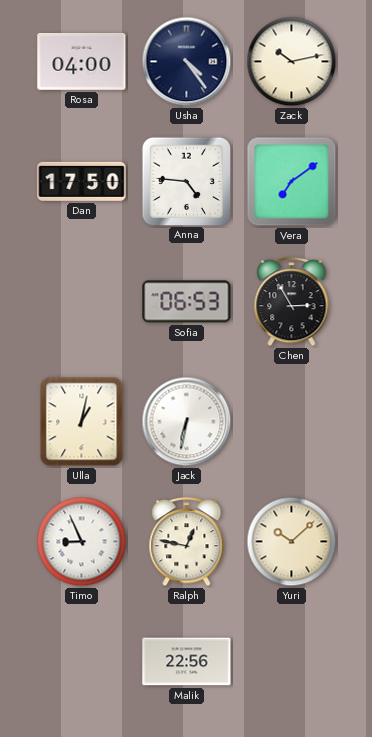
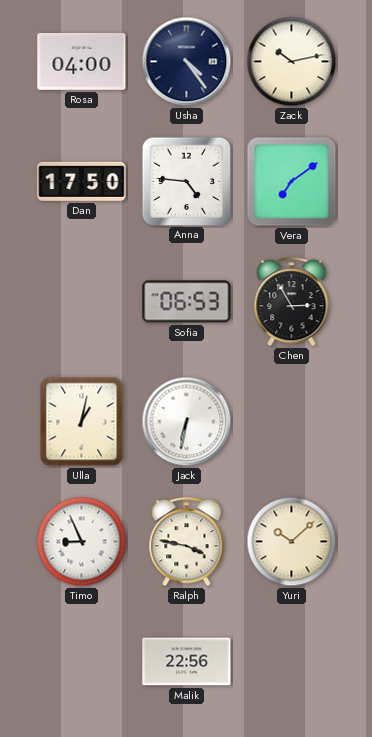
Ralph: 12:47 -> 3:47
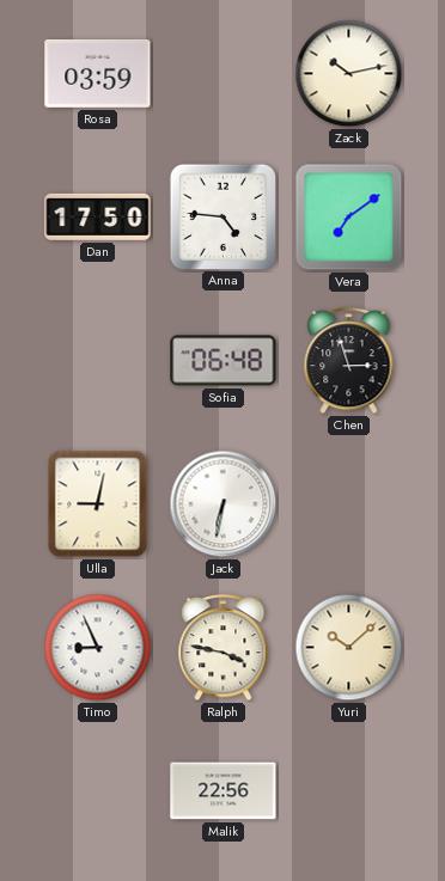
Rosa: 04:00 -> 03:59
Usha: 4:24 -> none
Sofia: 06:53 -> 06:48
Chen: 2:55 -> 2:57
Ulla: 1:02 -> 9:02
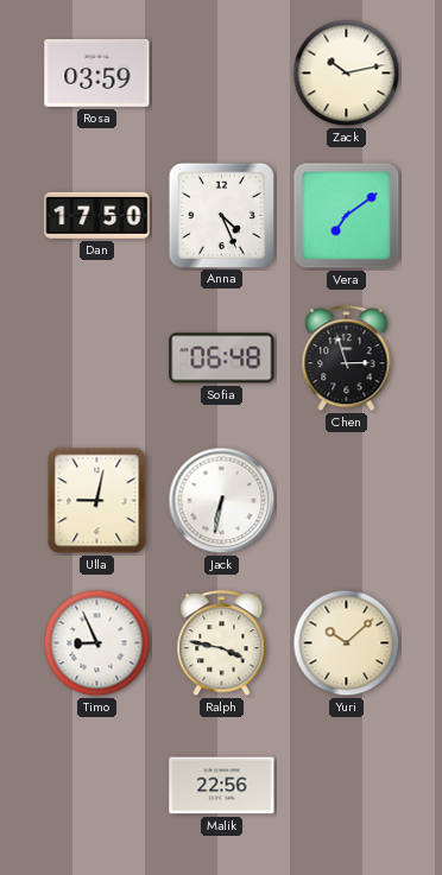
Anna: 4:46 -> 4:26
